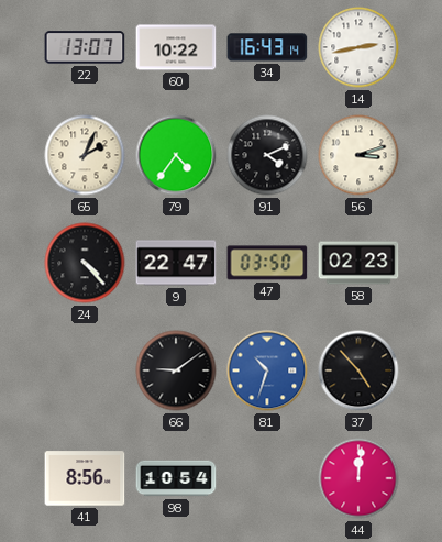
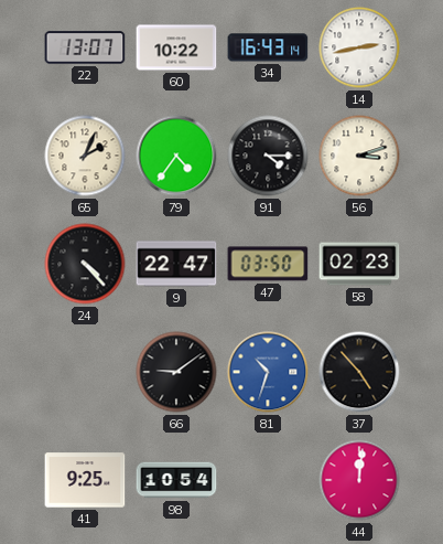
91: 4:11 -> 4:15
41: 8:56 -> 9:25
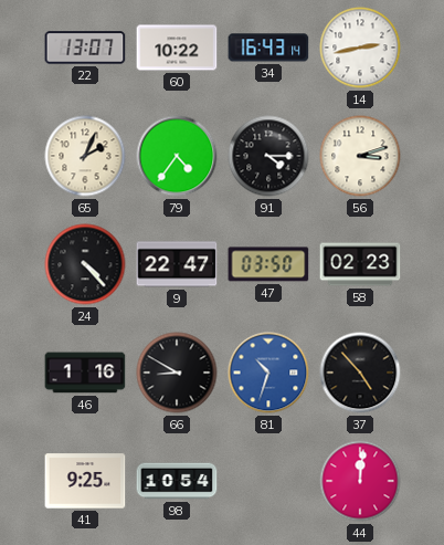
46: none -> 1:16
66: 9:09 -> 8:50
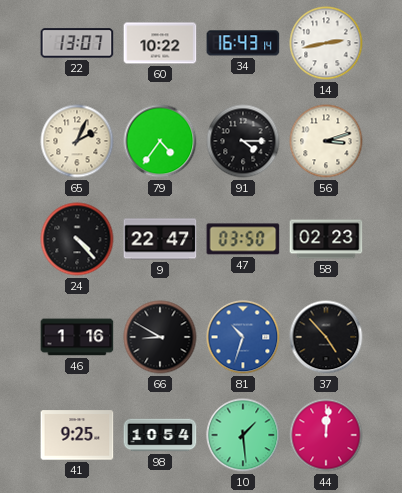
10: none -> 1:29
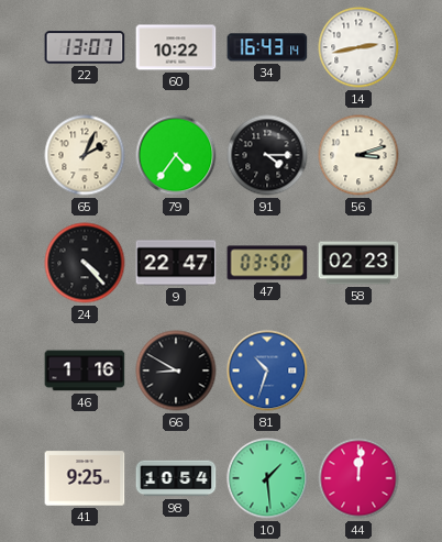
37: 4:53 -> none
